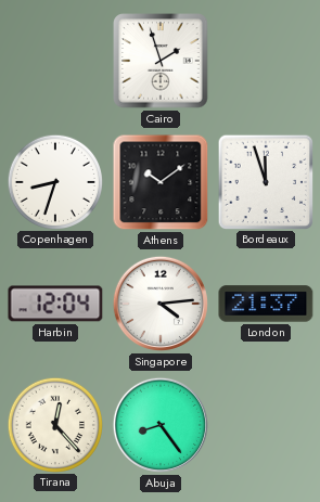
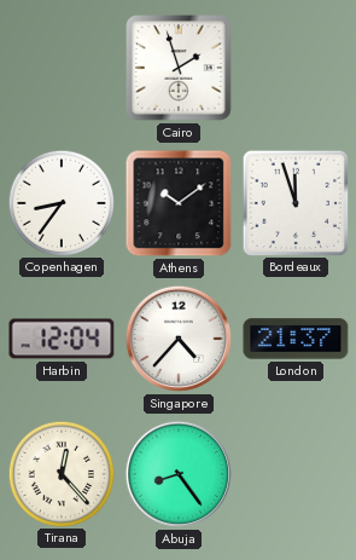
Copenhagen: 8:33 -> 8:36
Singapore: 4:14 -> 4:37
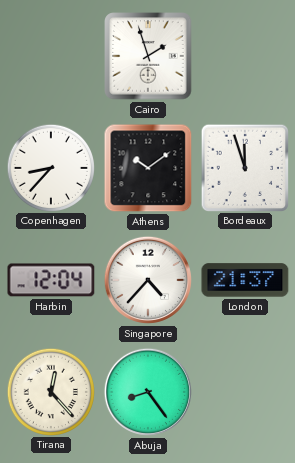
Copenhagen: 8:36 -> 8:37
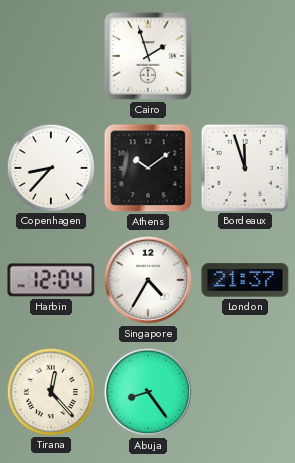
Singapore: 4:37 -> 4:35
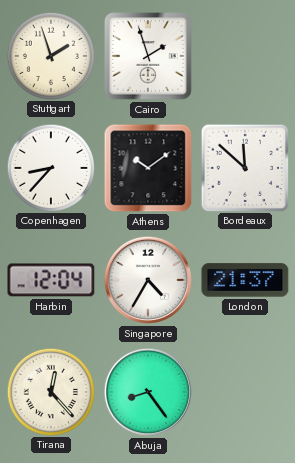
Stuttgart: none -> 1:57
Bordeaux: 11:57 -> 11:52
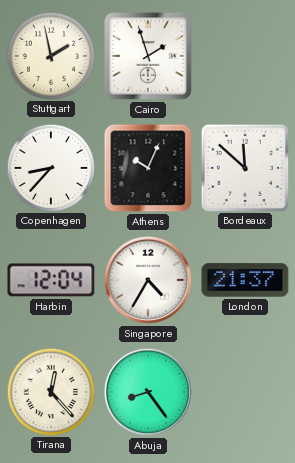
Stuttgart: 1:57 -> 1:58
Athens: 10:09 -> 10:04
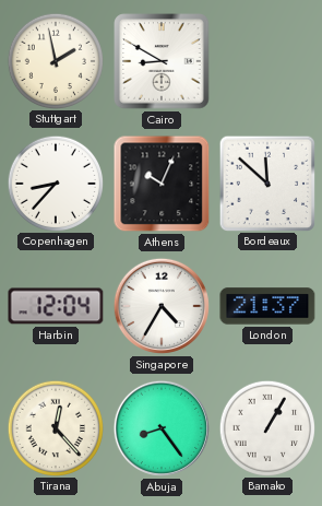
Cairo: 1:57 -> 8:50
Bamako: none -> 1:05
